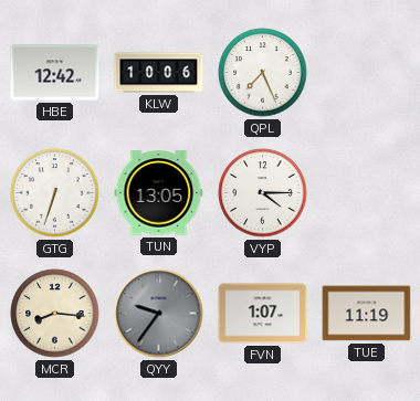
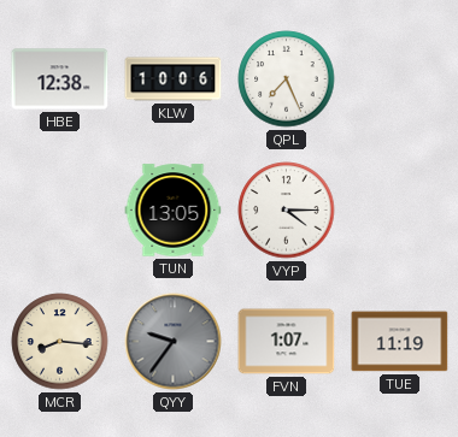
HBE: 12:42 -> 12:38
GTG: 6:33 -> none
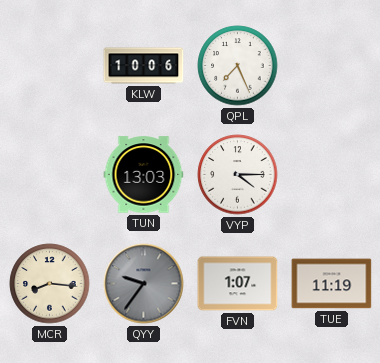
HBE: 12:38 -> none
TUN: 13:05 -> 13:03
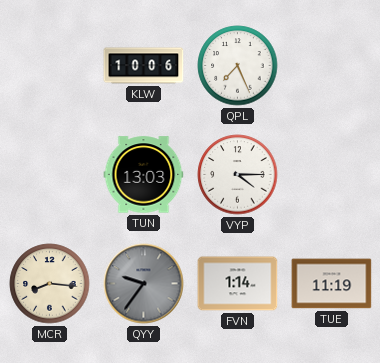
FVN: 1:07 -> 1:14
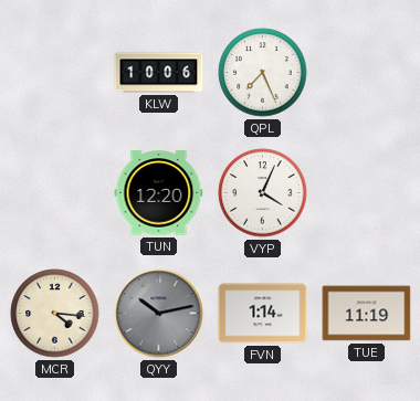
TUN: 13:03 -> 12:20
VYP: 4:15 -> 4:04
MCR: 8:16 -> 4:16
QYY: 9:36 -> 10:13
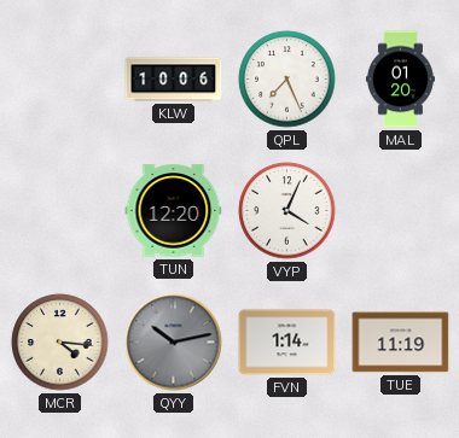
MAL: none -> 01:20
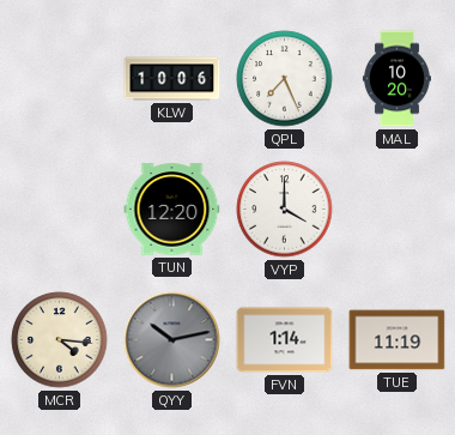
MAL: 01:20 -> 10:20
VYP: 4:04 -> 4:00
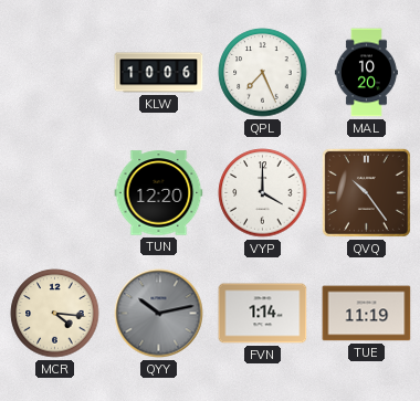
QVQ: none -> 10:24
